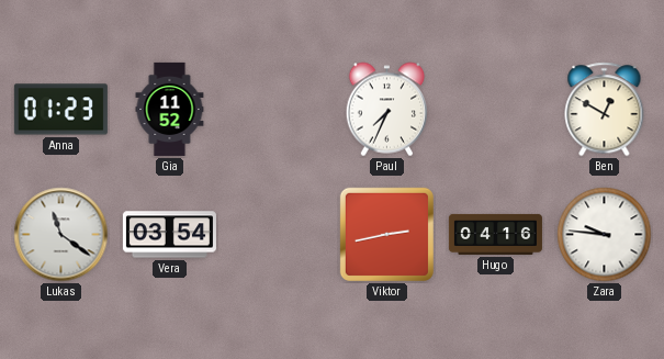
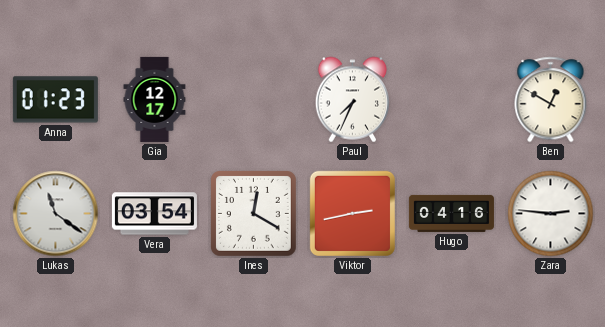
Gia: 11:52 -> 12:17
Ines: none -> 12:20
Zara: 9:46 -> 2:46
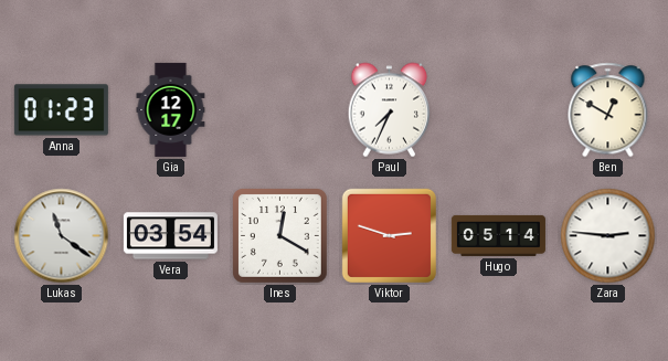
Viktor: 2:43 -> 2:48
Hugo: 04:16 -> 05:14
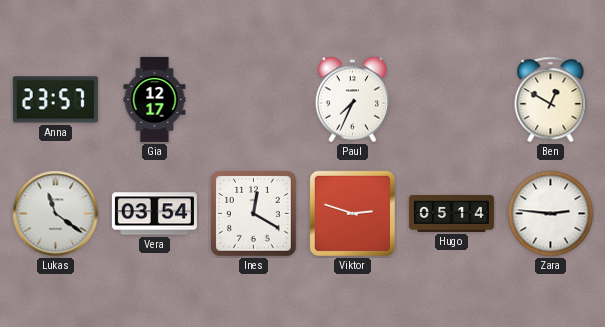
Anna: 01:23 -> 23:57
